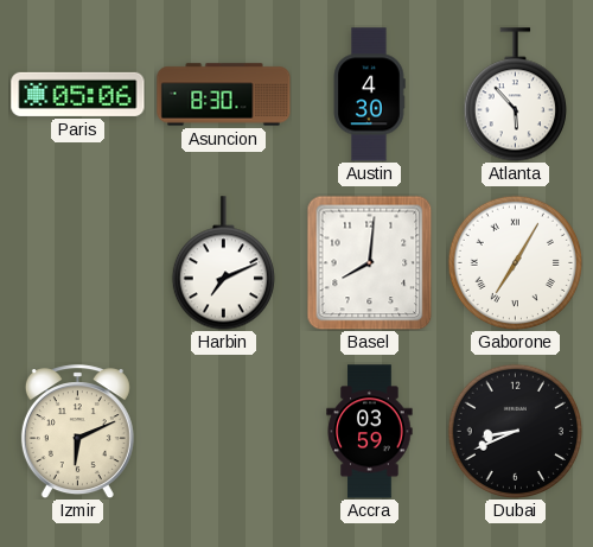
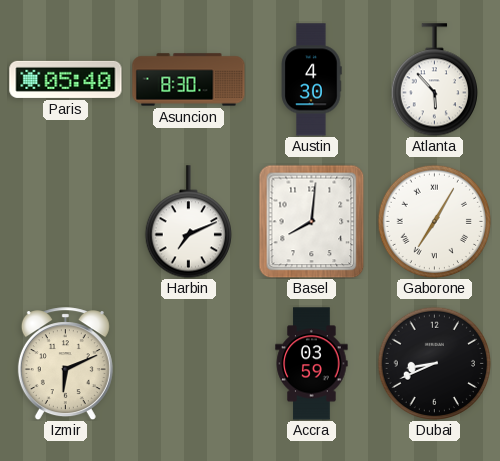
Paris: 05:06 -> 05:40
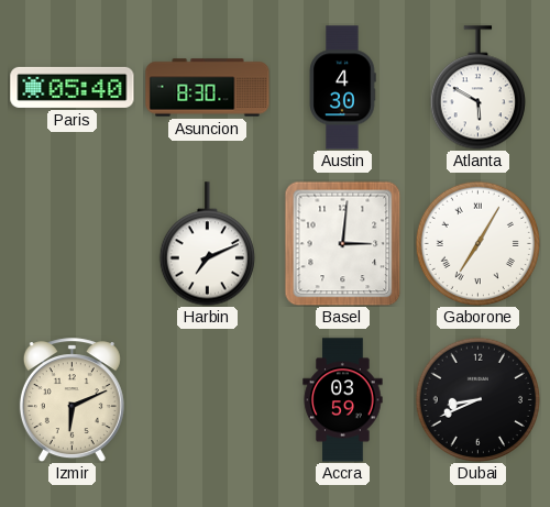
Atlanta: 5:53 -> 5:50
Basel: 8:01 -> 3:01
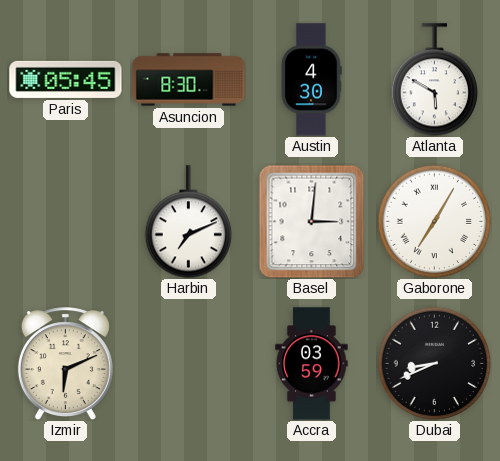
Paris: 05:40 -> 05:45
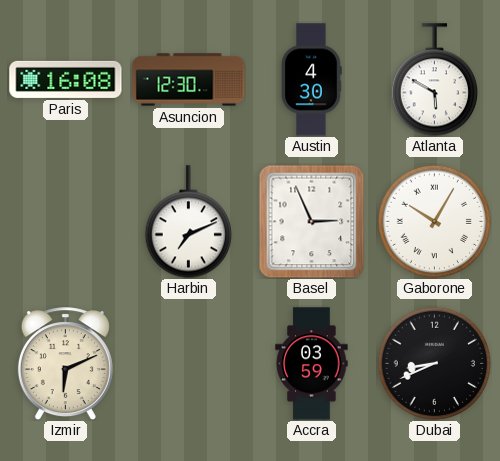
Paris: 05:45 -> 16:08
Asuncion: 8:30 -> 12:30
Basel: 3:01 -> 2:56
Gaborone: 7:05 -> 10:05
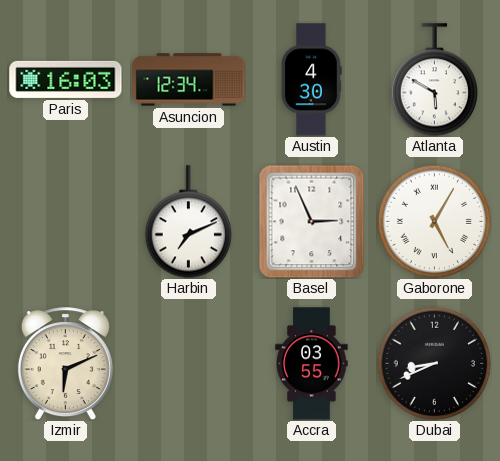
Paris: 16:08 -> 16:03
Asuncion: 12:30 -> 12:34
Gaborone: 10:05 -> 5:05
Accra: 03:59 -> 03:55
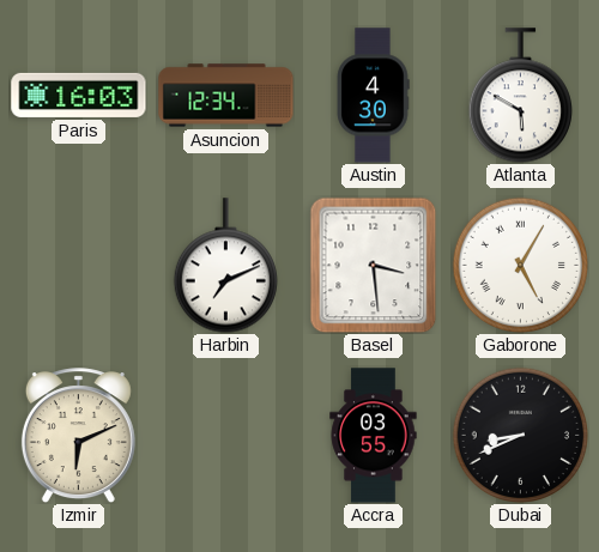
Basel: 2:56 -> 3:29
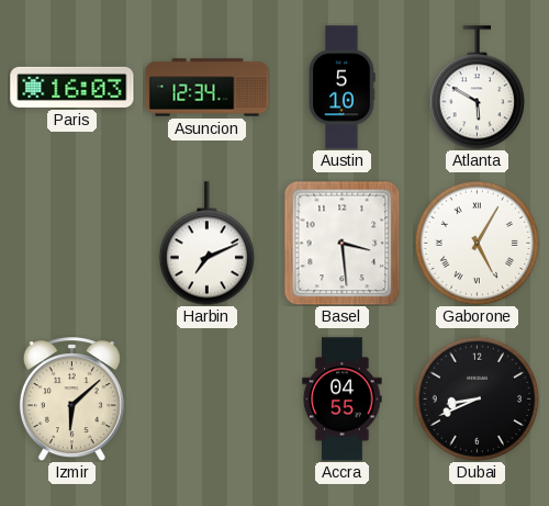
Austin: 4:30 -> 5:10
Izmir: 6:11 -> 6:08
Accra: 03:55 -> 04:55
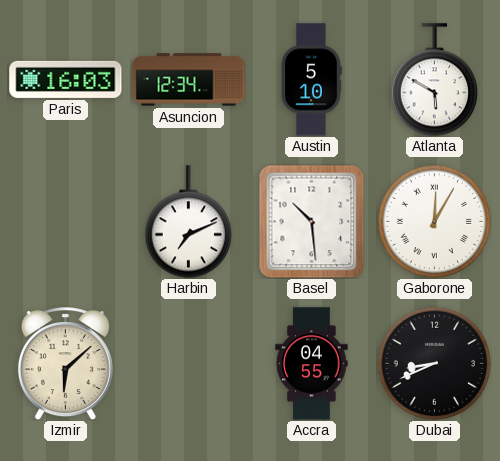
Basel: 3:29 -> 10:29
Gaborone: 5:05 -> 12:05
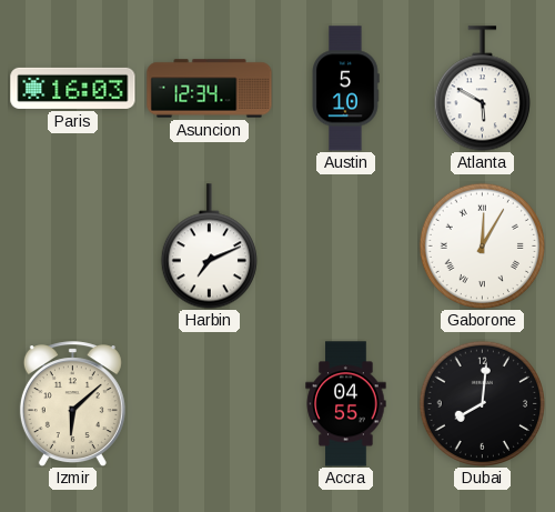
Basel: 10:29 -> none
Dubai: 8:41 -> 8:01
